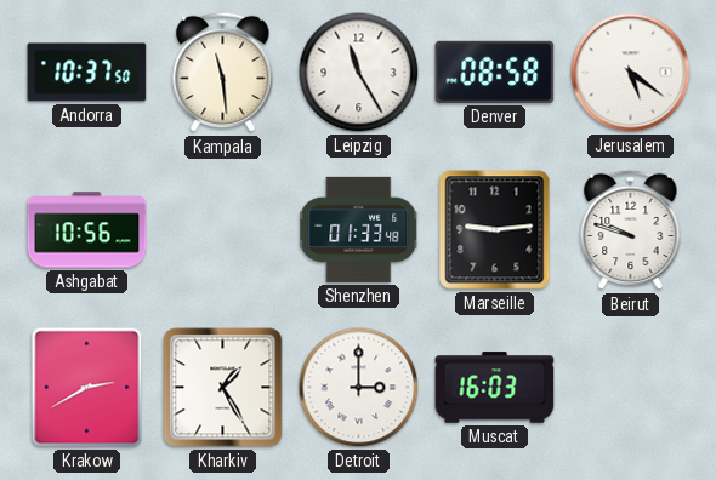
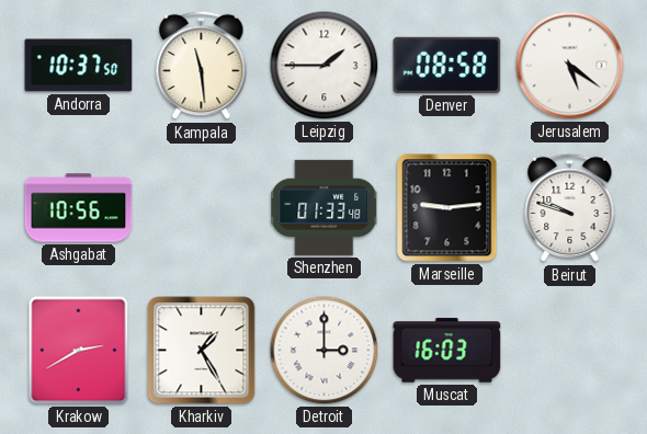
Leipzig: 11:25 -> 1:45
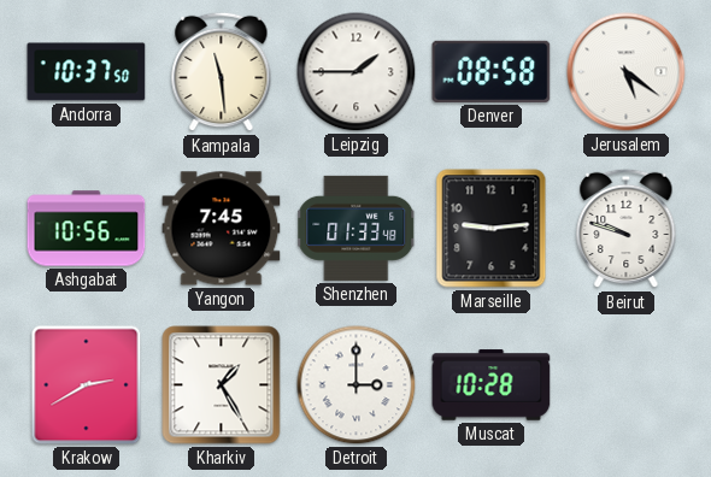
Yangon: none -> 7:45
Muscat: 16:03 -> 10:28
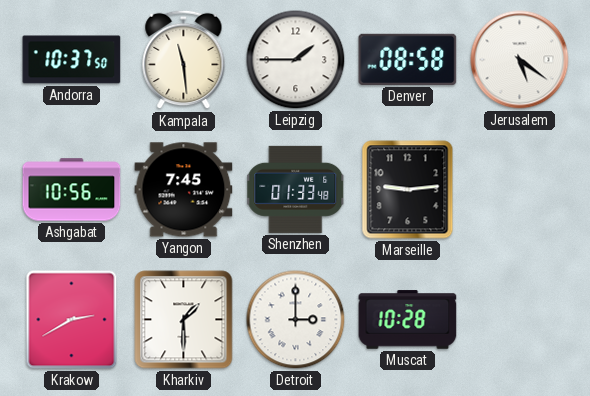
Beirut: 9:48 -> none
Kharkiv: 1:25 -> 1:30
